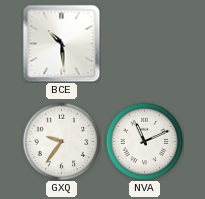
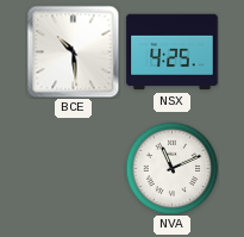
NSX: none -> 4:25
GXQ: 9:36 -> none
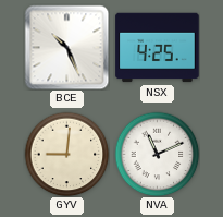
BCE: 10:29 -> 10:26
GYV: none -> 9:01
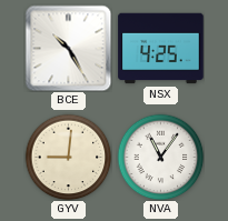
BCE: 10:26 -> 10:25
NVA: 11:11 -> 11:06
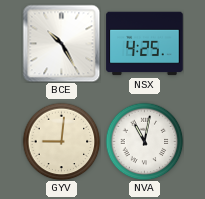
NVA: 11:06 -> 11:02
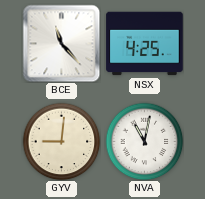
BCE: 10:25 -> 11:23
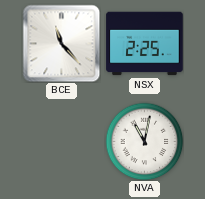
NSX: 4:25 -> 2:25
GYV: 9:01 -> none
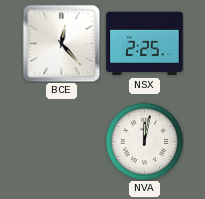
BCE: 11:23 -> 12:23
NVA: 11:02 -> 12:02
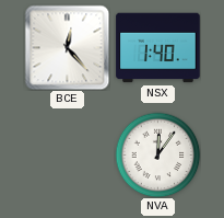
NSX: 2:25 -> 1:40
NVA: 12:02 -> 12:06
